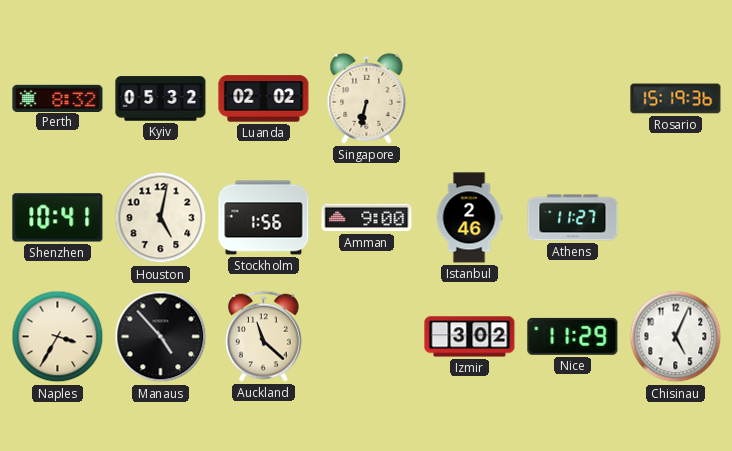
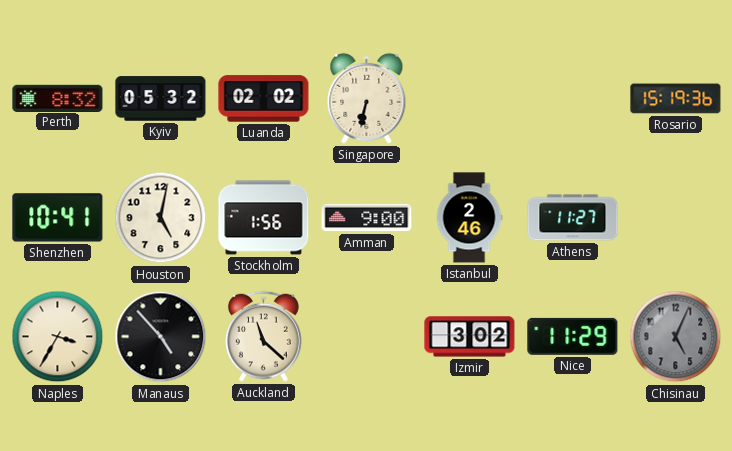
Chisinau dial: white -> grey
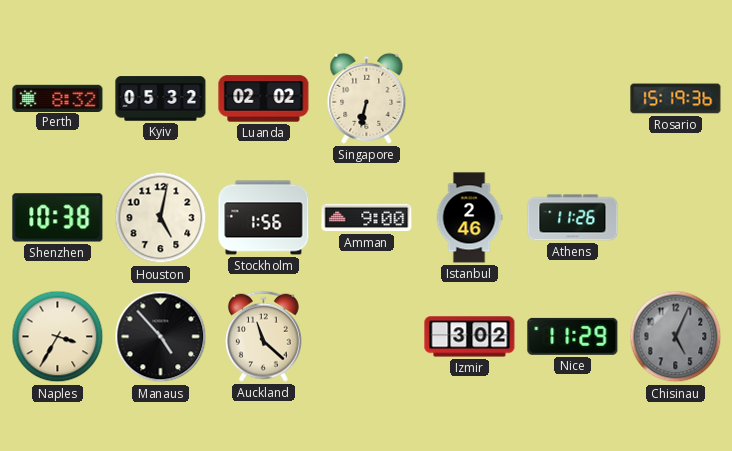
Shenzhen: 10:41 -> 10:38
Athens: 11:27 -> 11:26
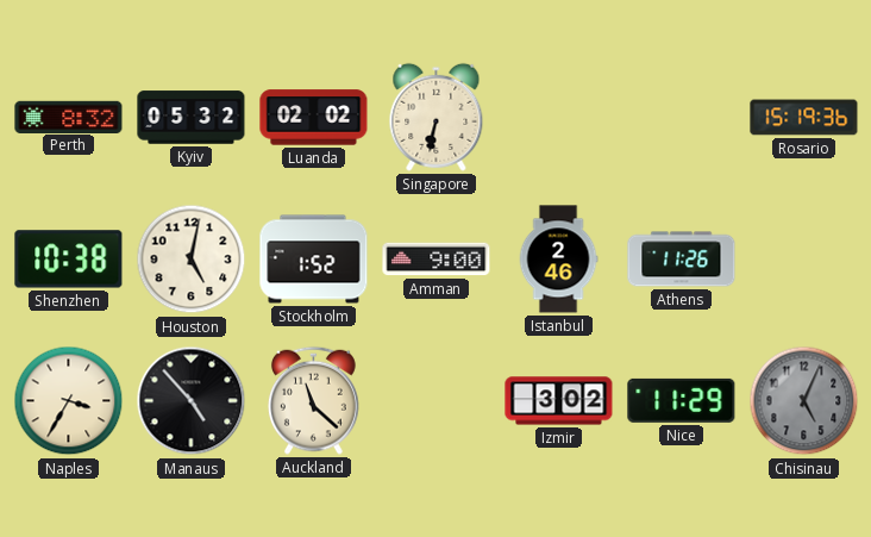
Stockholm: 1:56 -> 1:52
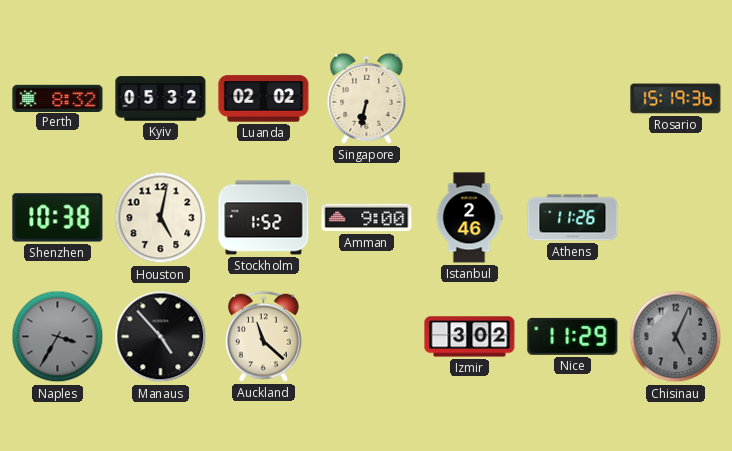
Naples dial: cream -> grey
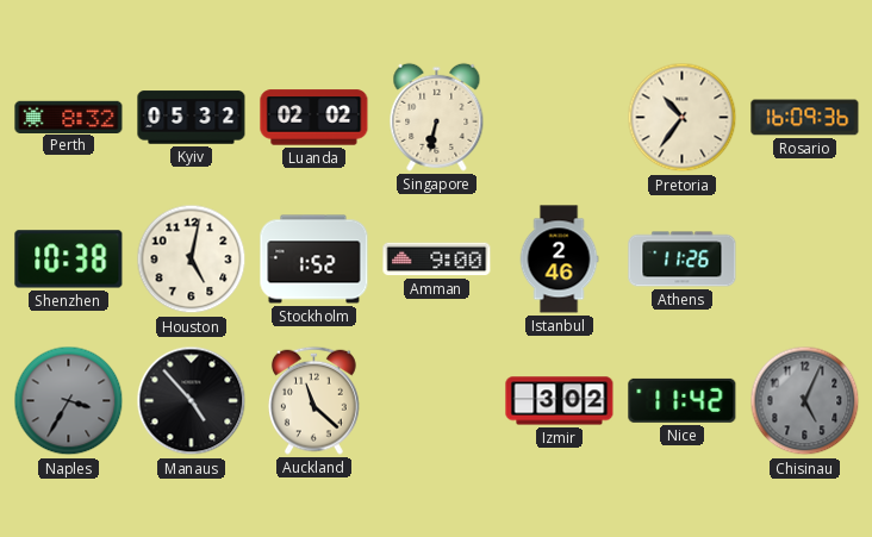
Pretoria: none -> 10:36
Rosario: 15:19 -> 16:09
Nice: 11:29 -> 11:42
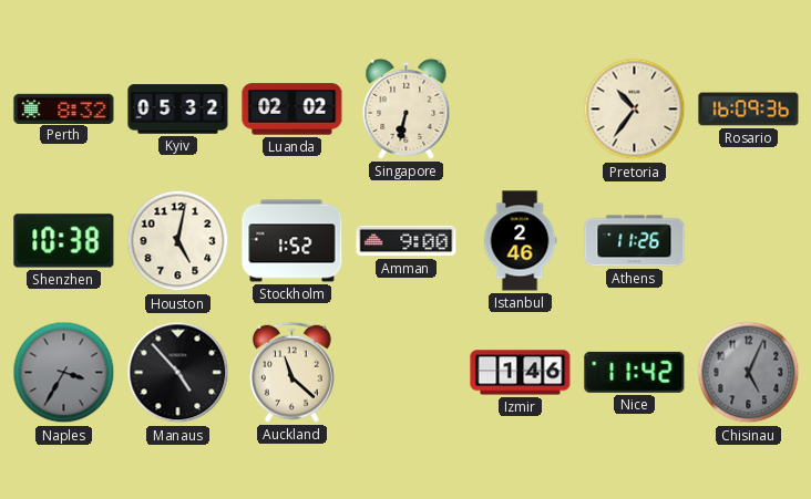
Izmir: 3:02 -> 1:46
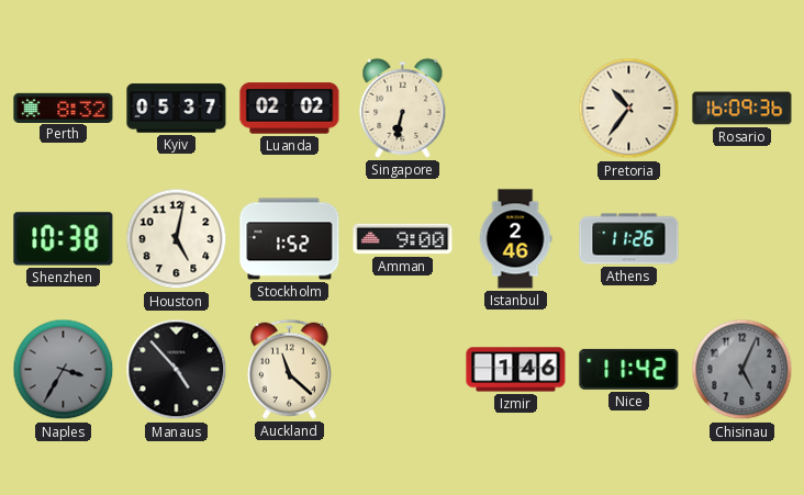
Kyiv: 05:32 -> 05:37
